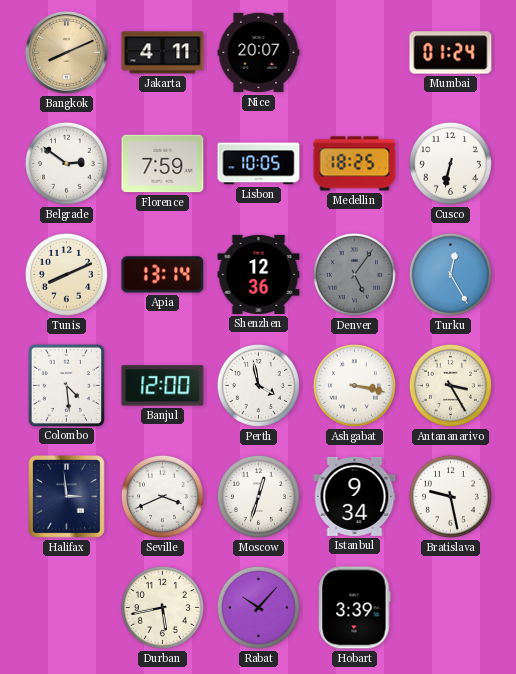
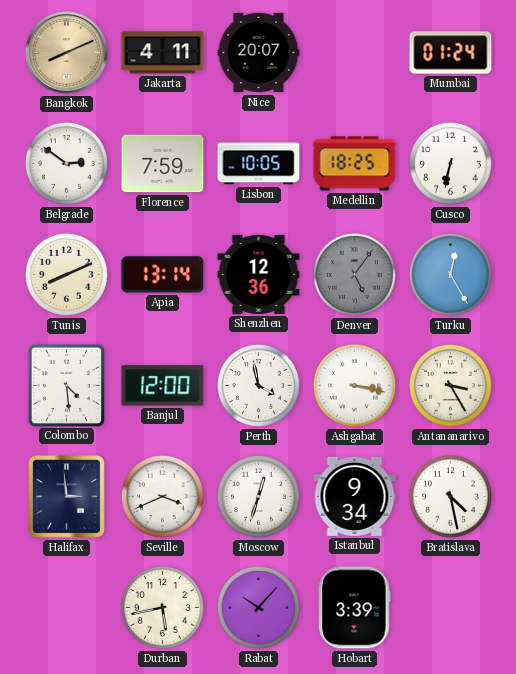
Bratislava: 9:28 -> 4:28
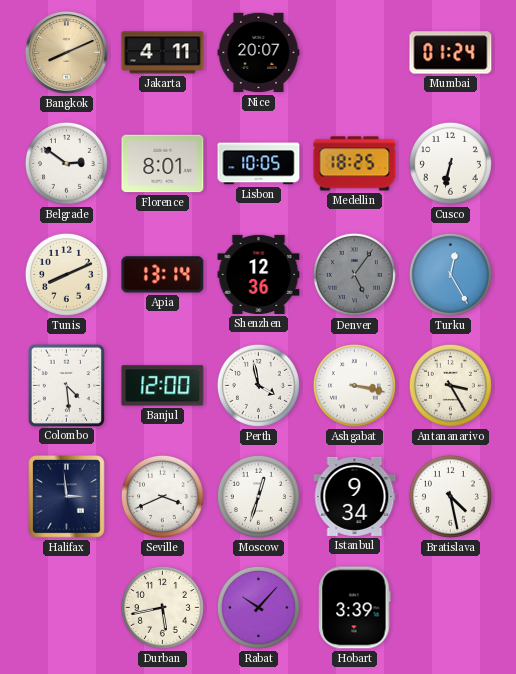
Florence: 7:59 -> 8:01
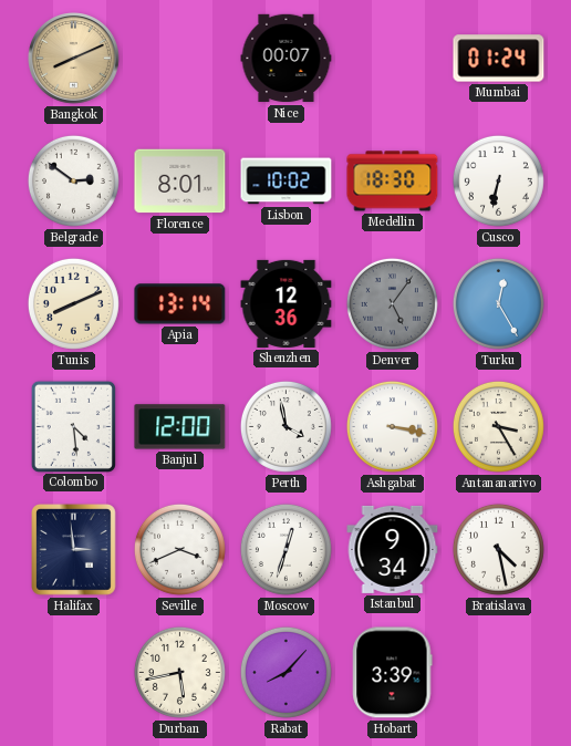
Jakarta: 4:11 -> none
Nice: 20:07 -> 00:07
Lisbon: 10:05 -> 10:02
Medellin: 18:25 -> 18:30
Rabat: 10:07 -> 8:07
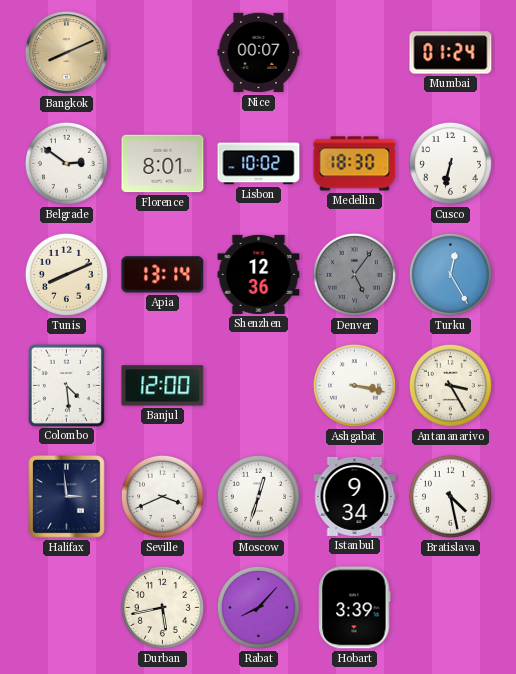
Perth: 3:58 -> none
